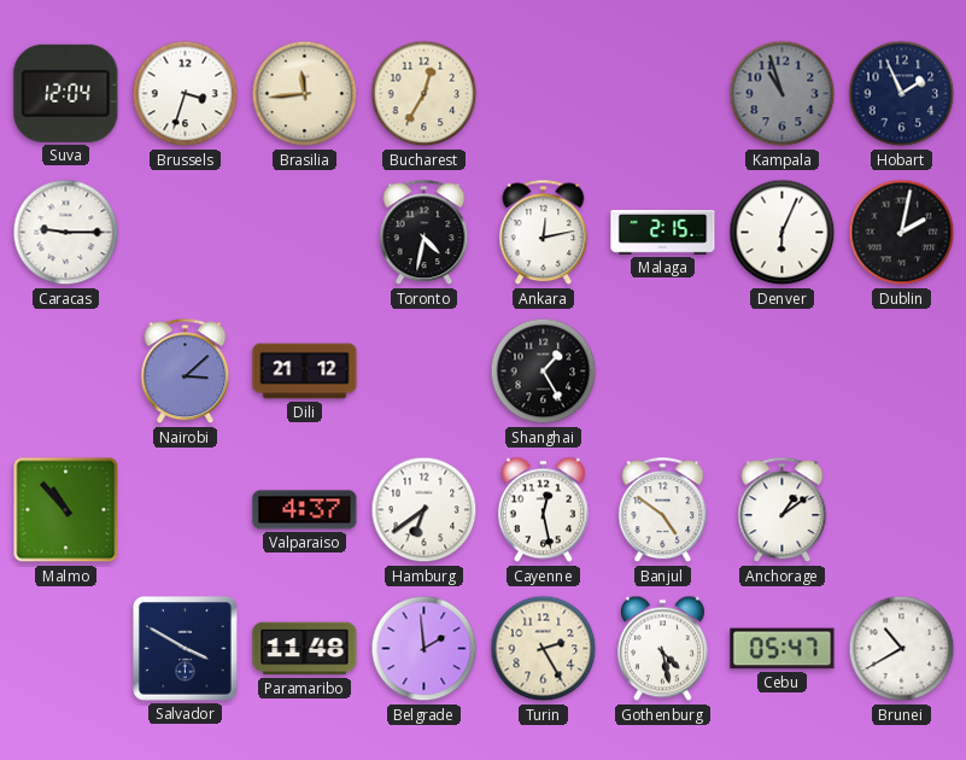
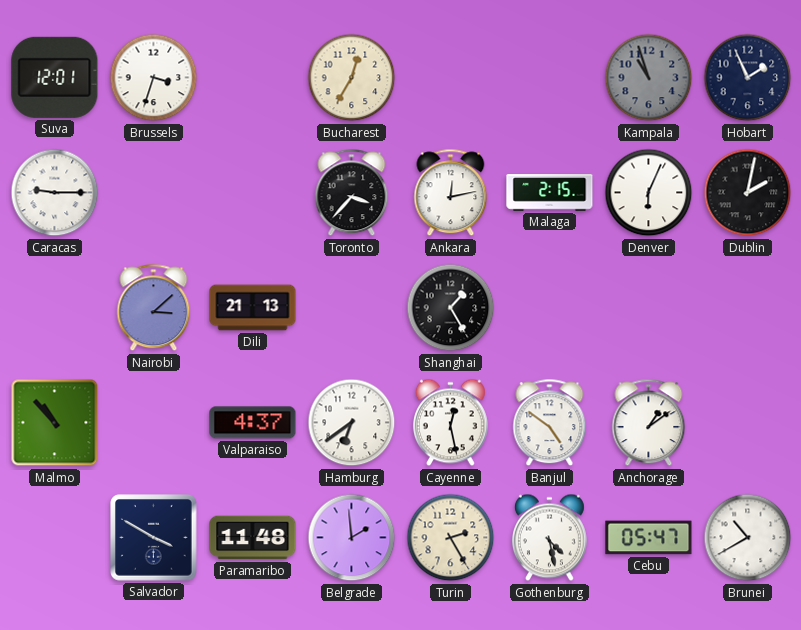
Suva: 12:04 -> 12:01
Brasilia: 11:44 -> none
Toronto: 4:32 -> 3:37
Dili: 21:12 -> 21:13
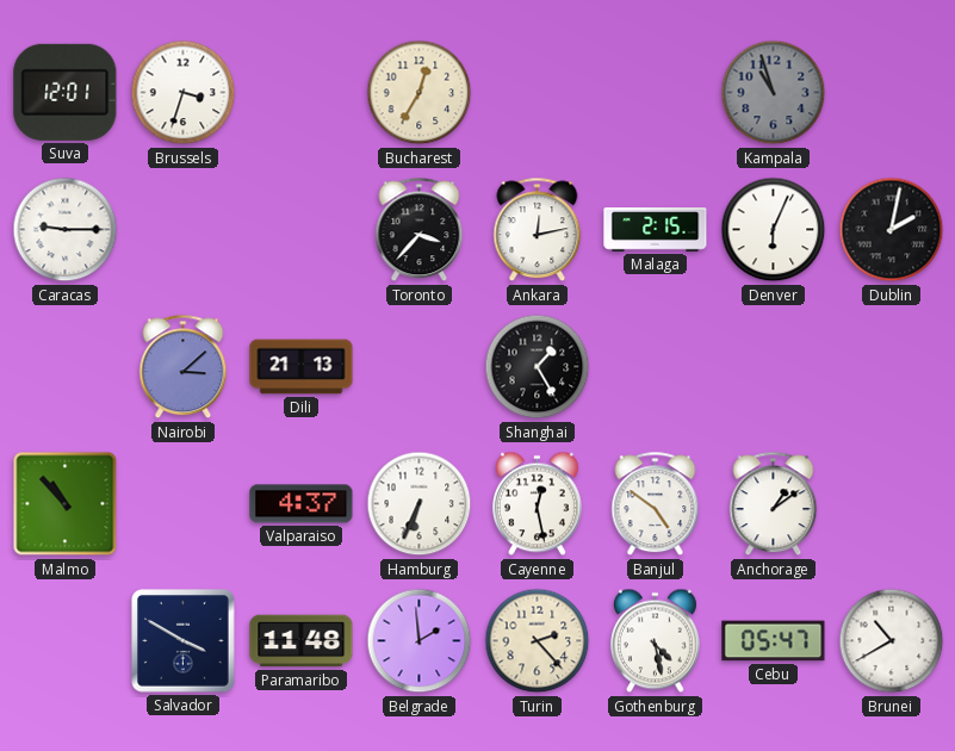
Hobart: 1:56 -> none
Hamburg: 6:39 -> 6:34
Turin: 2:25 -> 2:23
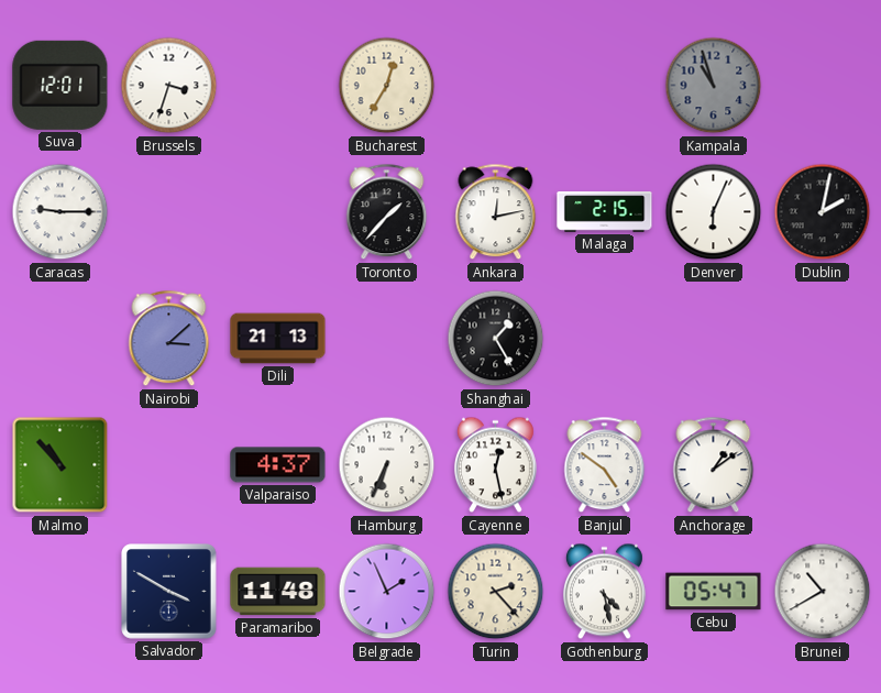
Toronto: 3:37 -> 1:37
Belgrade: 1:59 -> 1:56
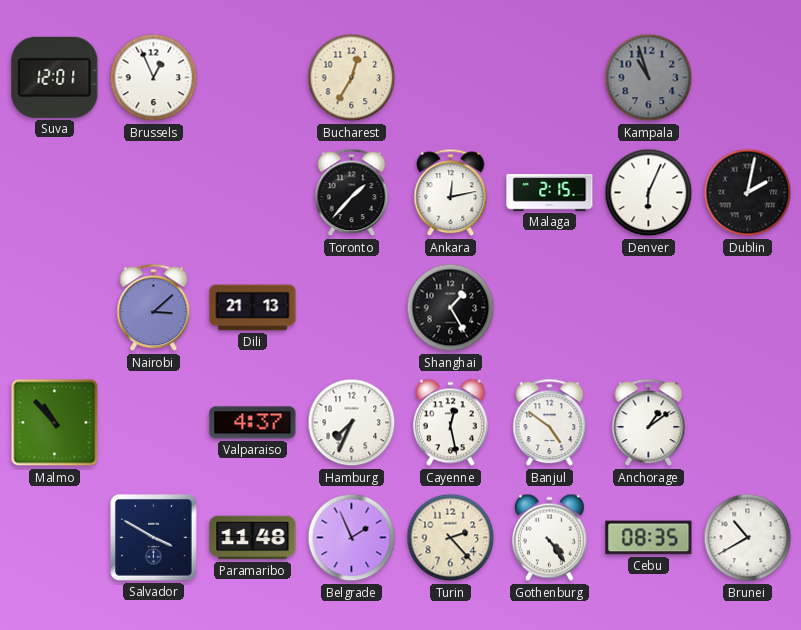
Brussels: 3:33 -> 12:56
Caracas: 9:15 -> none
Hamburg: 6:34 -> 7:34
Gothenburg: 4:28 -> 4:24
Cebu: 05:47 -> 08:35
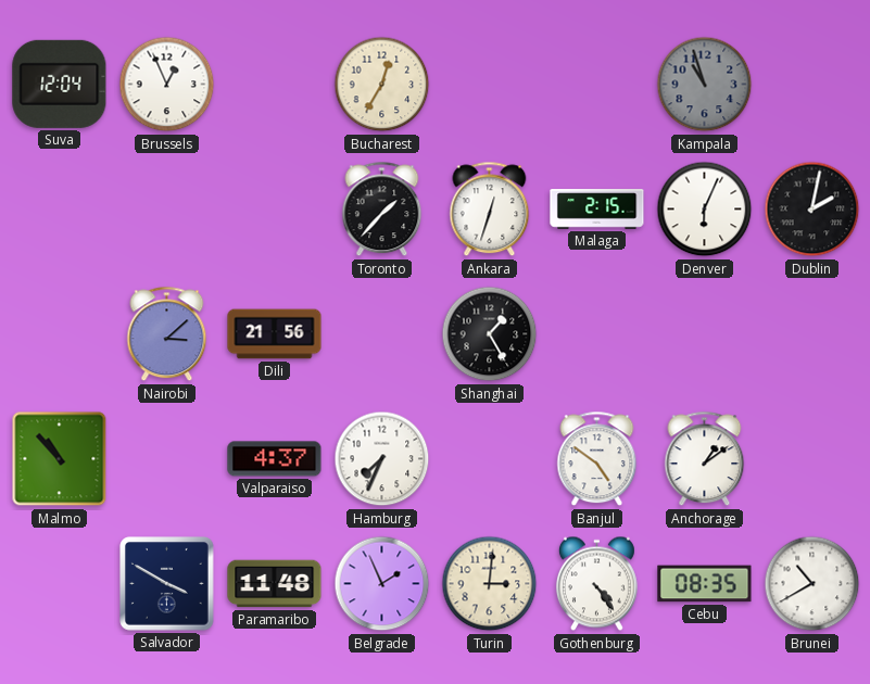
Suva: 12:01 -> 12:04
Ankara: 12:13 -> 12:33
Dili: 21:13 -> 21:56
Cayenne: 12:28 -> none
Turin: 2:23 -> 3:01
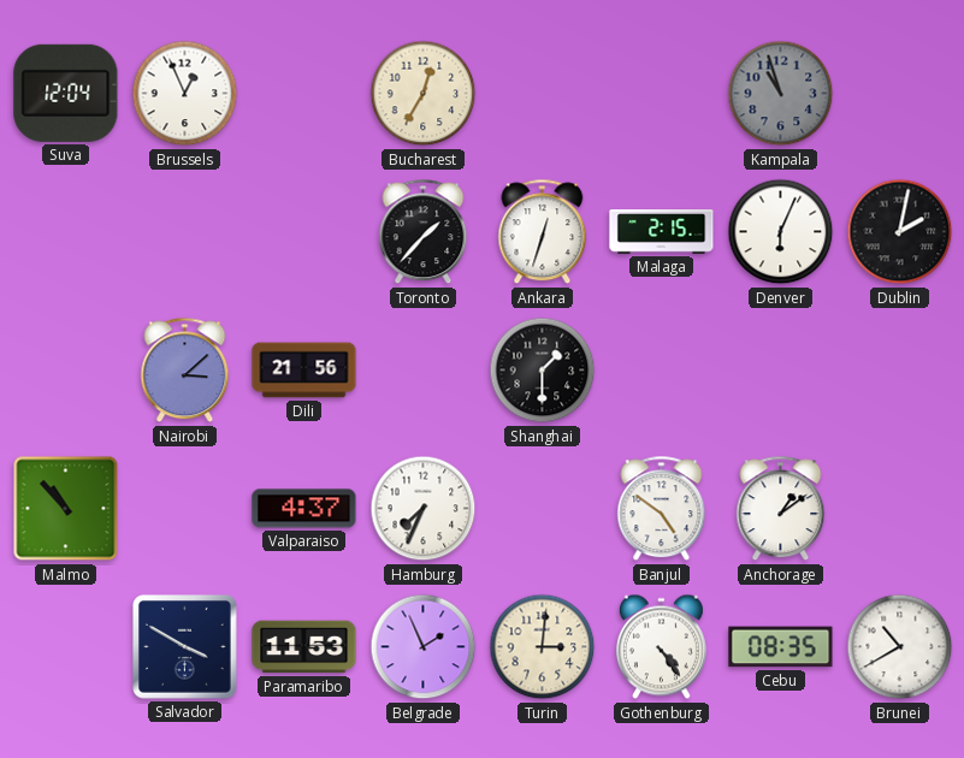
Shanghai: 1:25 -> 1:30
Paramaribo: 11:48 -> 11:53
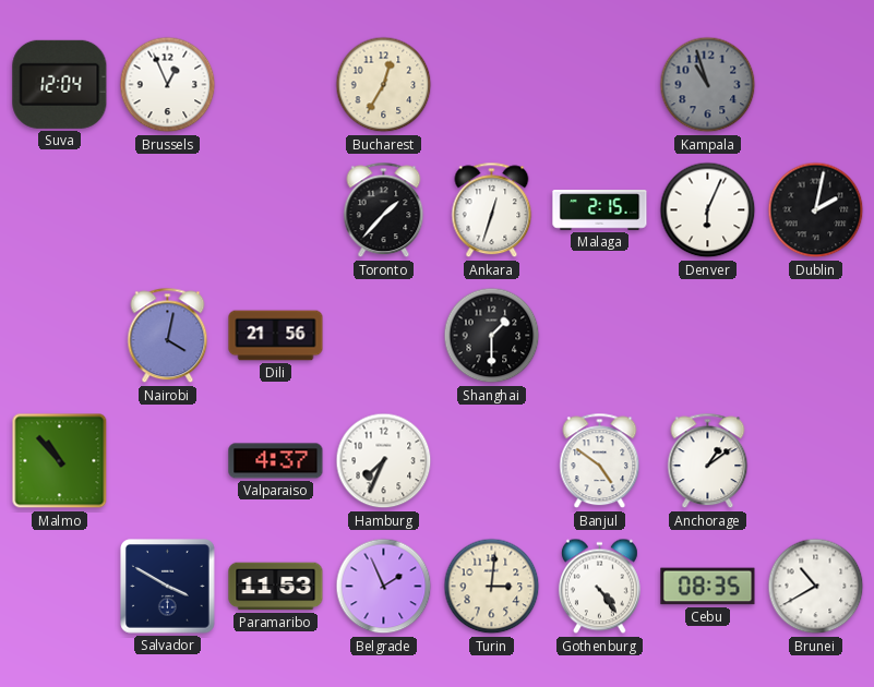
Nairobi: 3:08 -> 4:02
